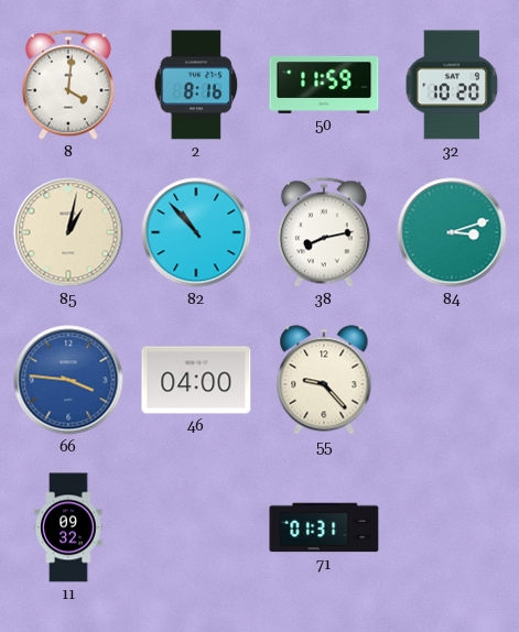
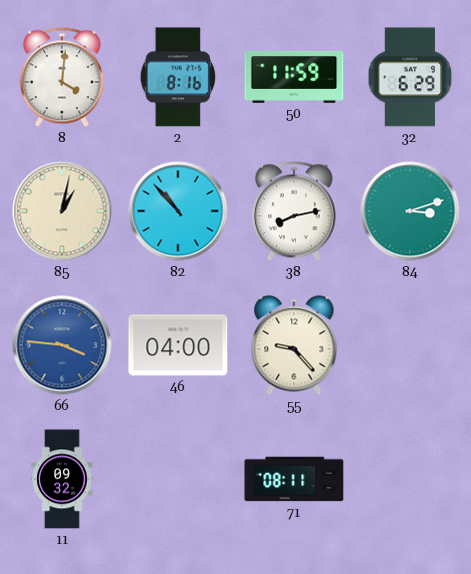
32: 10:20 -> 6:29
71: 01:31 -> 08:11
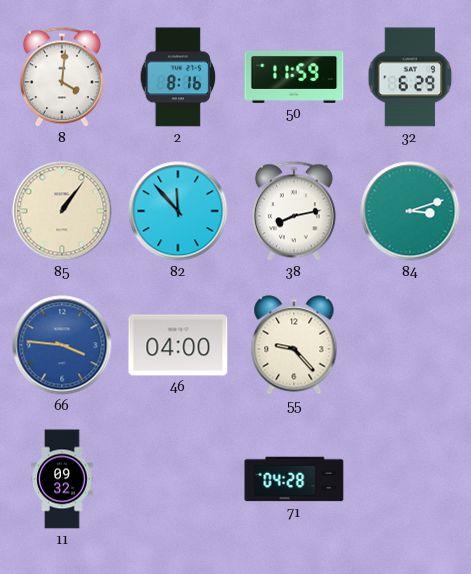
85: 1:02 -> 1:06
82: 10:53 -> 11:53
71: 08:11 -> 04:28
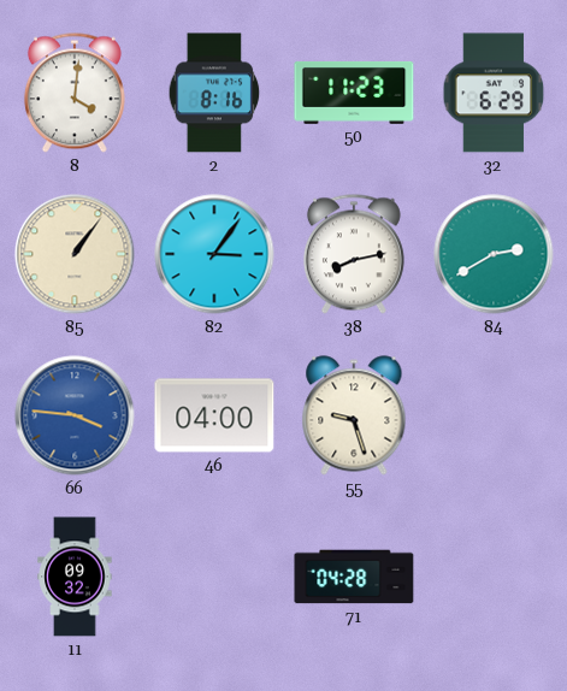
50: 11:59 -> 11:23
82: 11:53 -> 3:06
84: 3:12 -> 2:40
55: 9:23 -> 9:27
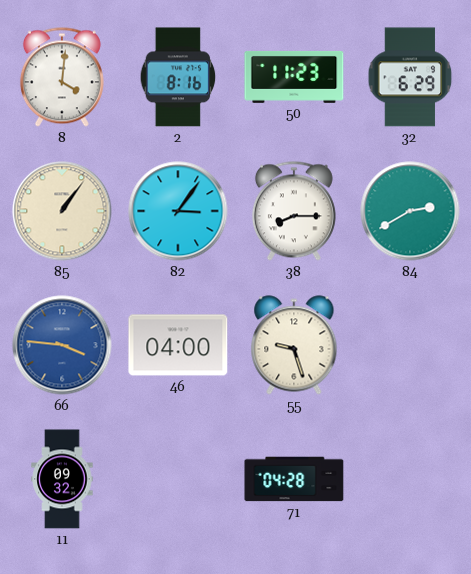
38: 8:13 -> 8:15
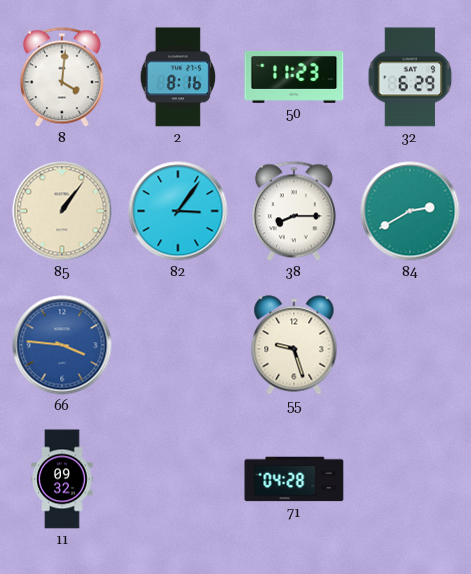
46: 04:00 -> none
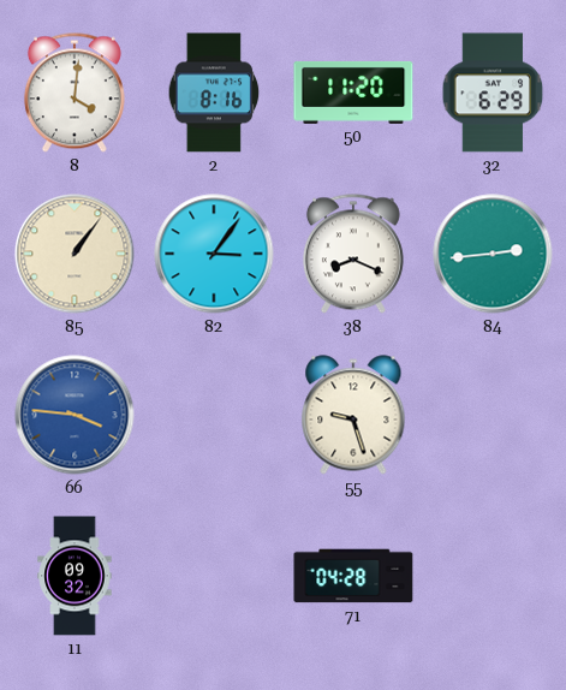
50: 11:23 -> 11:20
38: 8:15 -> 8:19
84: 2:40 -> 2:44
